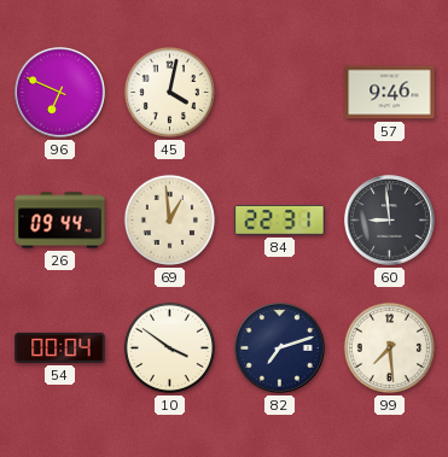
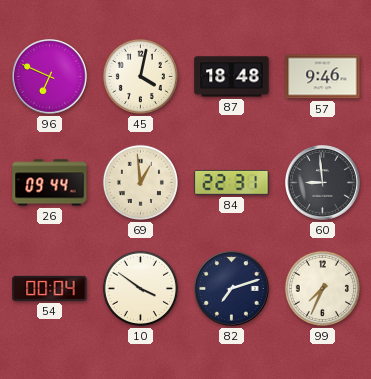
87: none -> 18:48
99: 7:29 -> 7:34
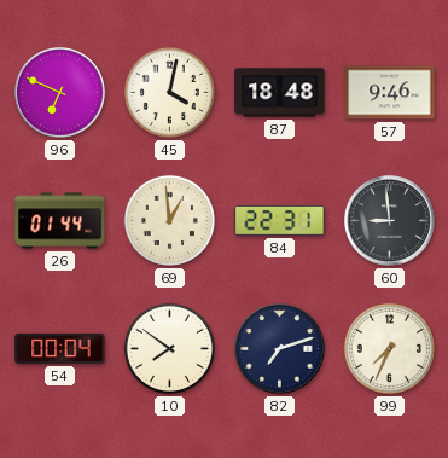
26: 09:44 -> 01:44
10: 3:51 -> 7:51
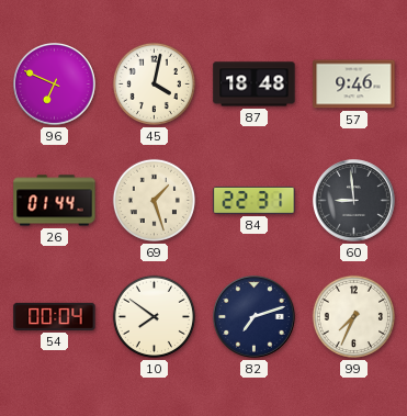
69: 12:59 -> 1:27
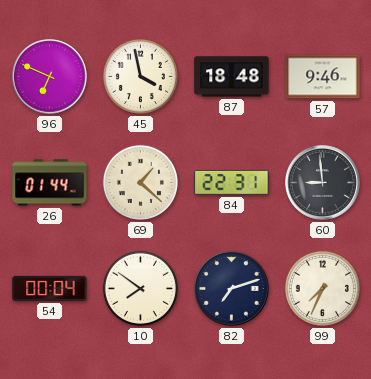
45: 4:02 -> 3:58
69: 1:27 -> 1:22
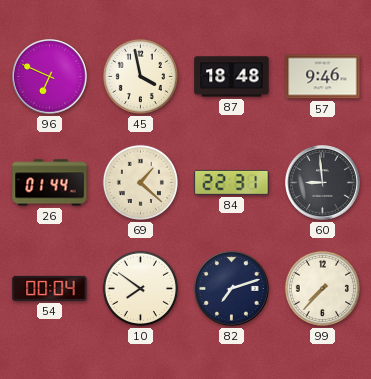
99: 7:34 -> 7:37
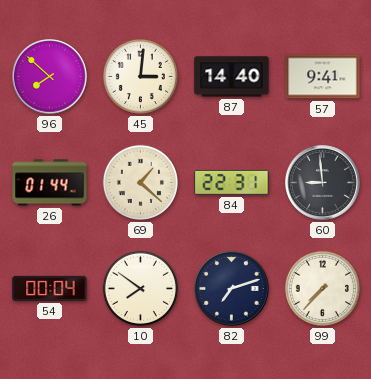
96: 6:49 -> 7:52
45: 3:58 -> 3:01
87: 18:48 -> 14:40
57: 9:46 -> 9:41
